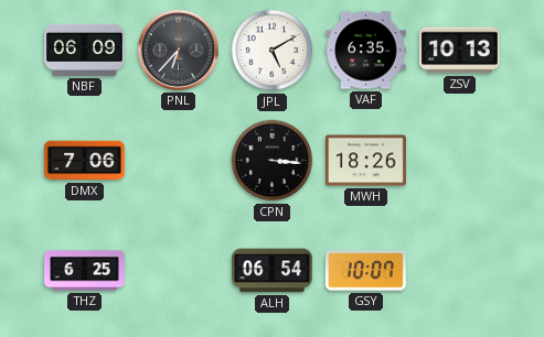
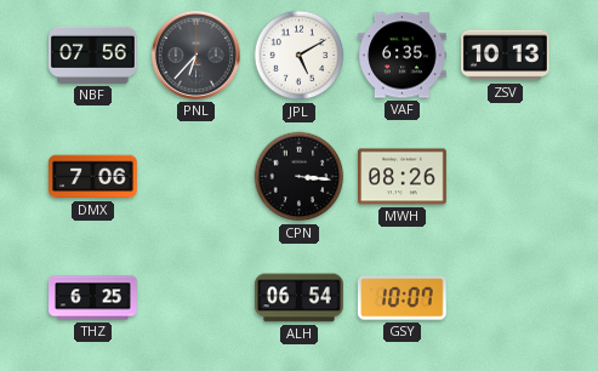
NBF: 06:09 -> 07:56
MWH: 18:26 -> 08:26
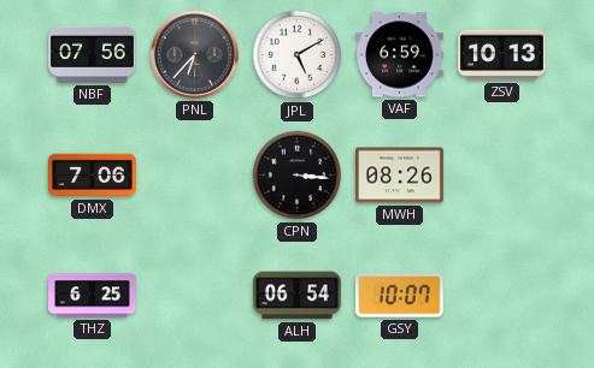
VAF: 6:35 -> 6:59
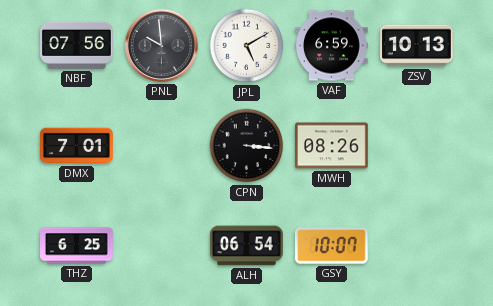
PNL: 6:37 -> 9:59
DMX: 7:06 -> 7:01
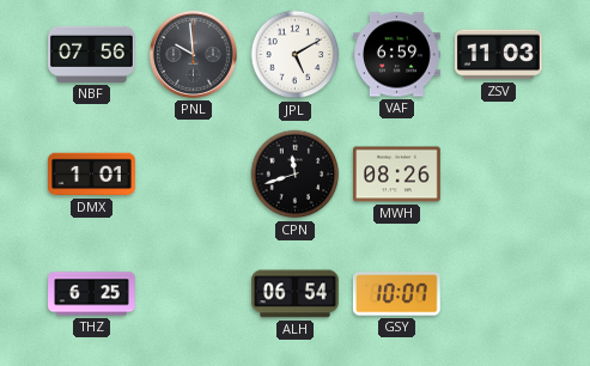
ZSV: 10:13 -> 11:03
DMX: 7:01 -> 1:01
CPN: 3:16 -> 11:42
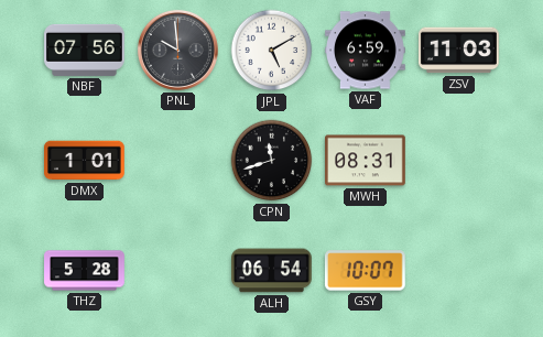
MWH: 08:26 -> 08:31
THZ: 6:25 -> 5:28
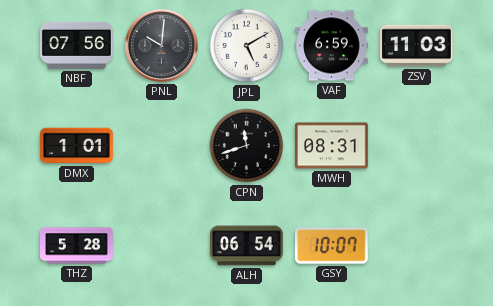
PNL: 9:59 -> 10:01
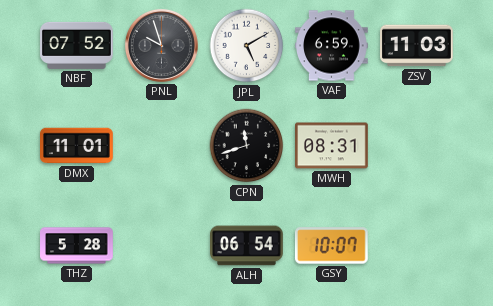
NBF: 07:56 -> 07:52
PNL: 10:01 -> 9:57
DMX: 1:01 -> 11:01
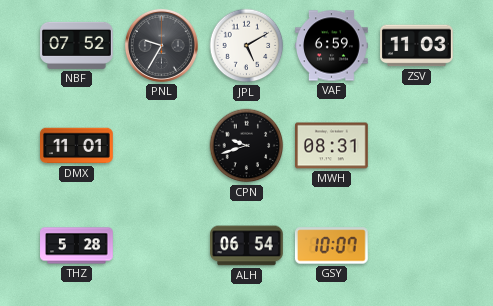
PNL: 9:57 -> 9:35
CPN: 11:42 -> 9:42
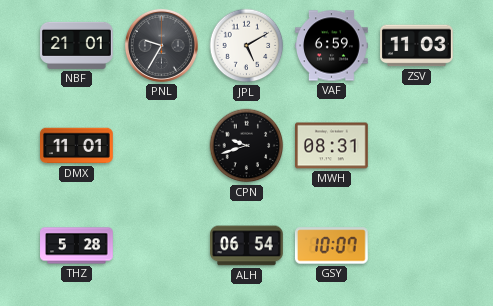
NBF: 07:52 -> 21:01
